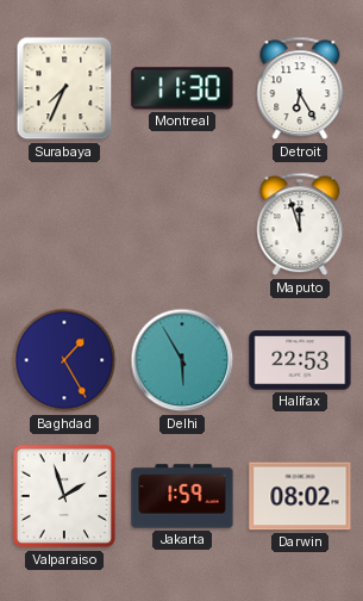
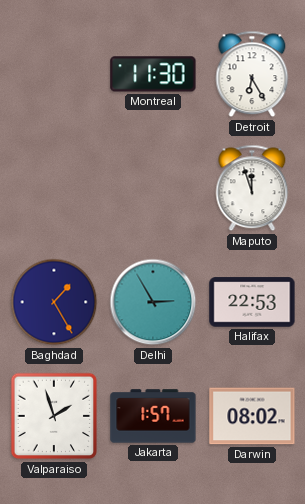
Surabaya: 7:34 -> none
Delhi: 5:55 -> 2:55
Jakarta: 1:59 -> 1:57
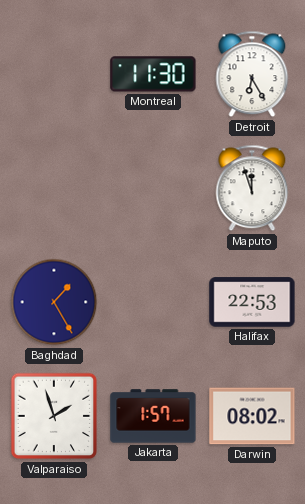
Delhi: 2:55 -> none
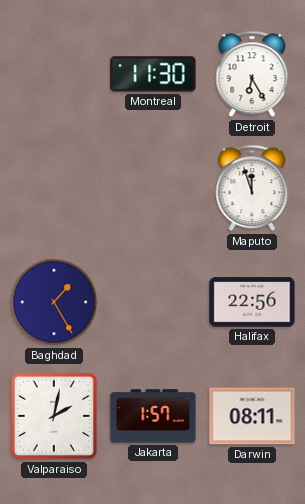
Halifax: 22:53 -> 22:56
Valparaiso: 1:57 -> 2:02
Darwin: 08:02 -> 08:11
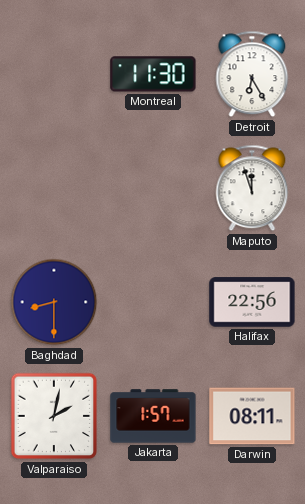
Baghdad: 1:25 -> 8:30
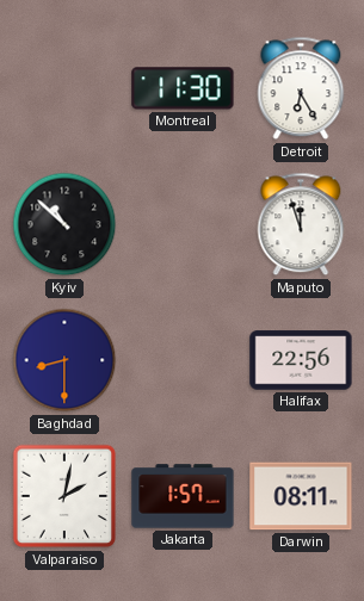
Kyiv: none -> 10:52
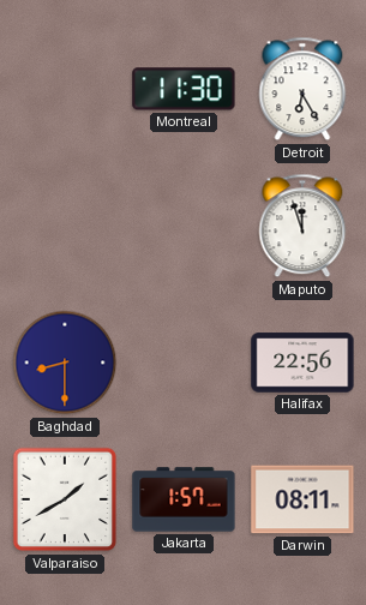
Kyiv: 10:52 -> none
Valparaiso: 2:02 -> 1:40
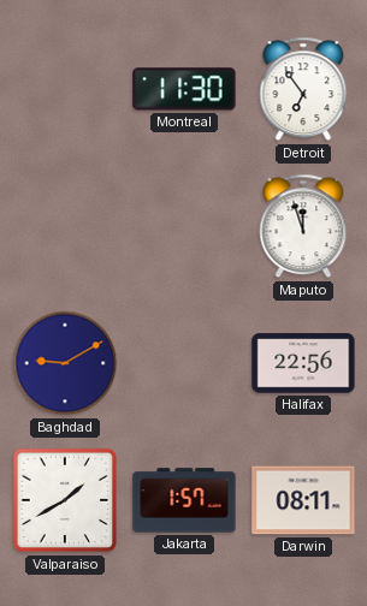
Detroit: 6:25 -> 6:54
Baghdad: 8:30 -> 9:10
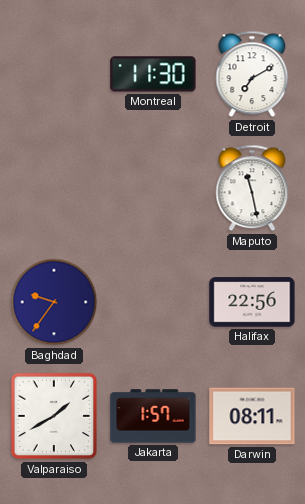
Detroit: 6:54 -> 7:10
Maputo: 11:57 -> 11:28
Baghdad: 9:10 -> 9:36
